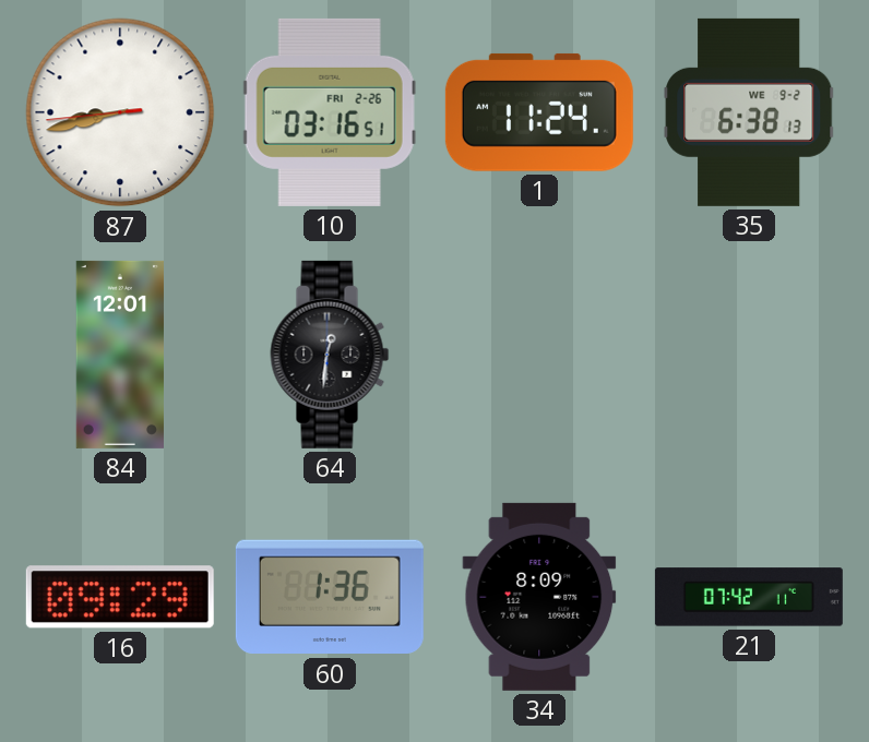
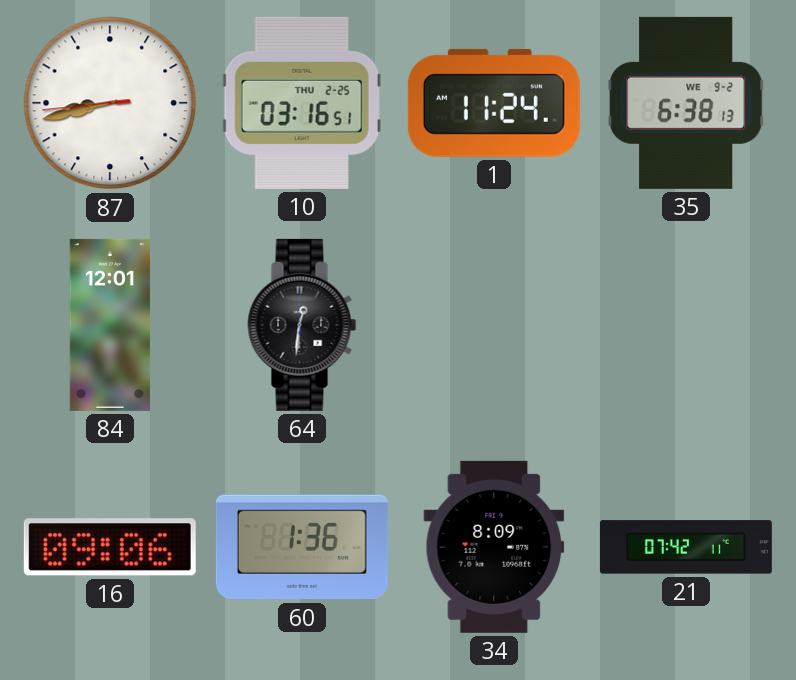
10 date: FRI 2-26 -> THU 2-25
16: 09:29 -> 09:06
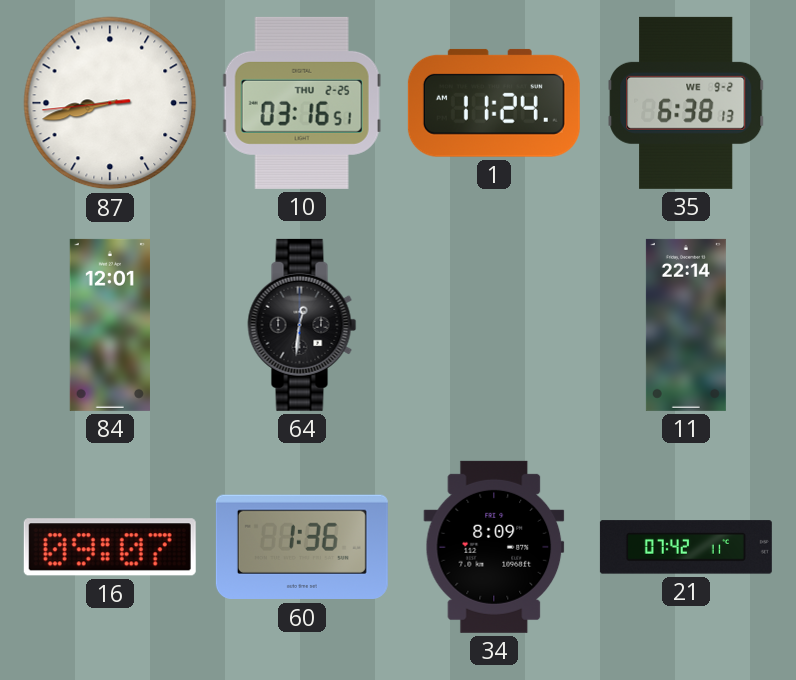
11: none -> 22:14
16: 09:06 -> 09:07
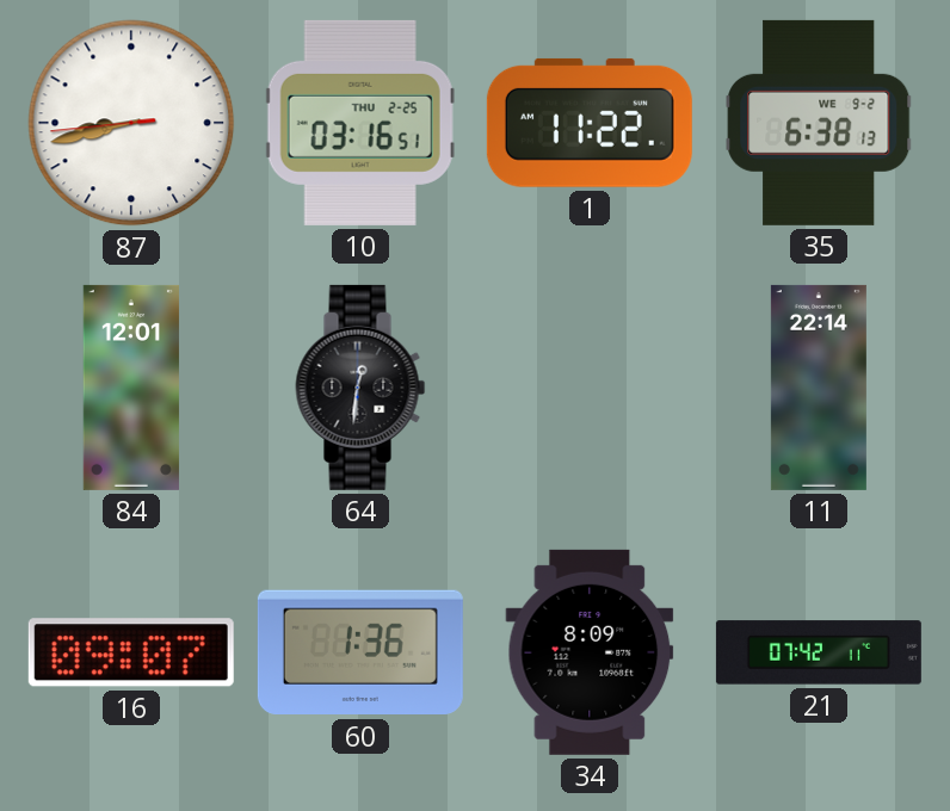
1: 11:24 -> 11:22
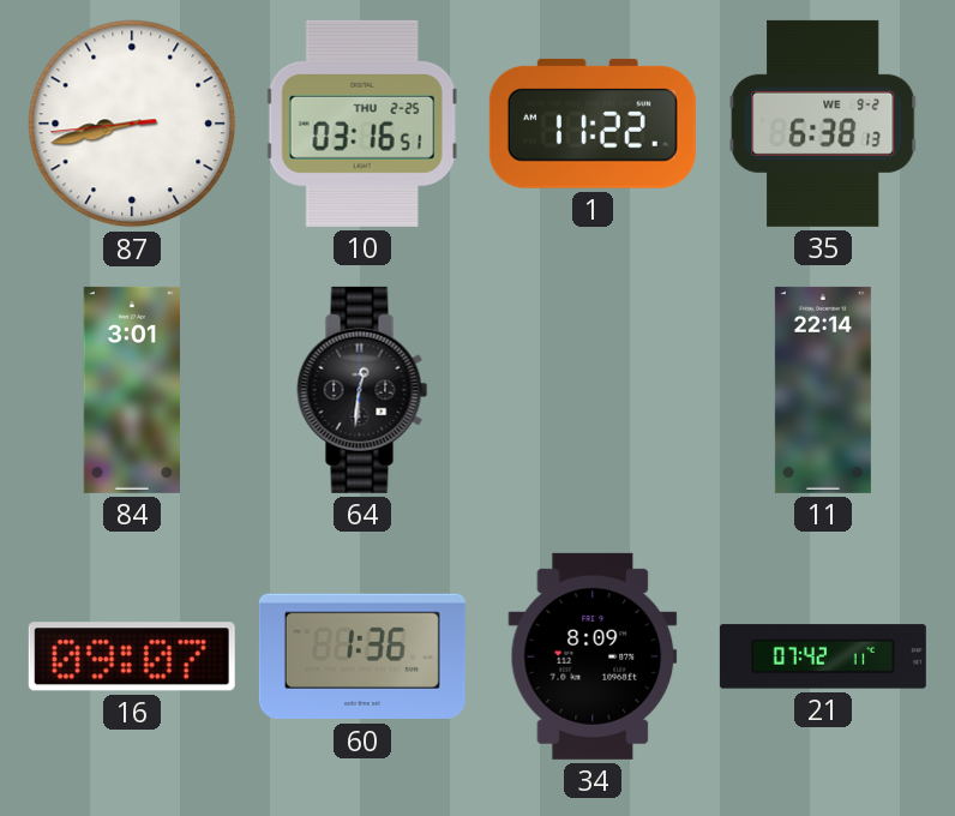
84: 12:01 -> 3:01
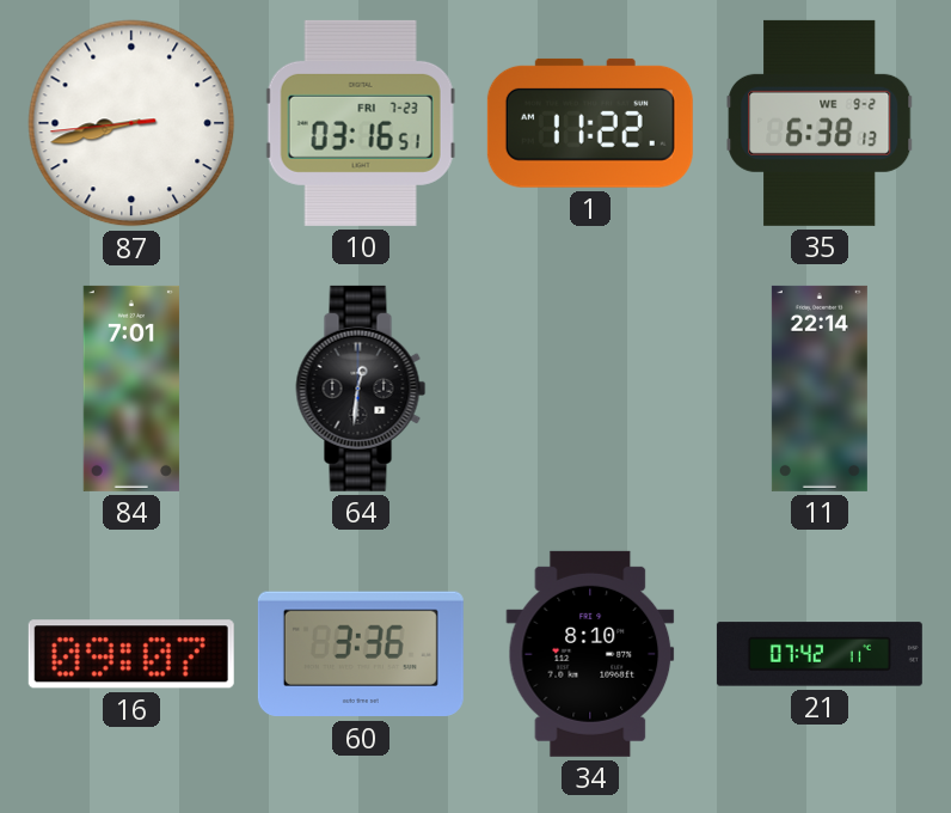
10 date: THU 2-25 -> FRI 7-23
84: 3:01 -> 7:01
60: 1:36 -> 3:36
34: 8:09 -> 8:10
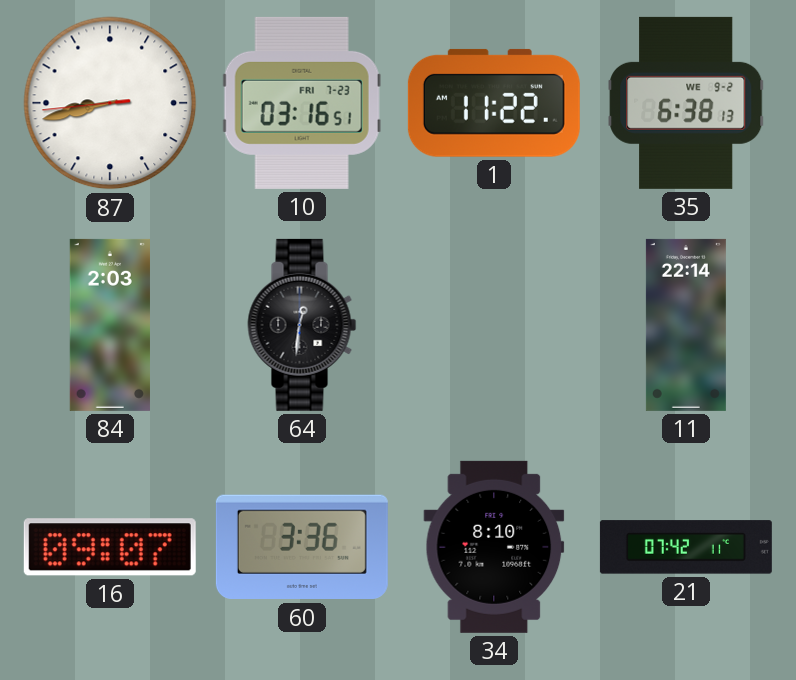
84: 7:01 -> 2:03
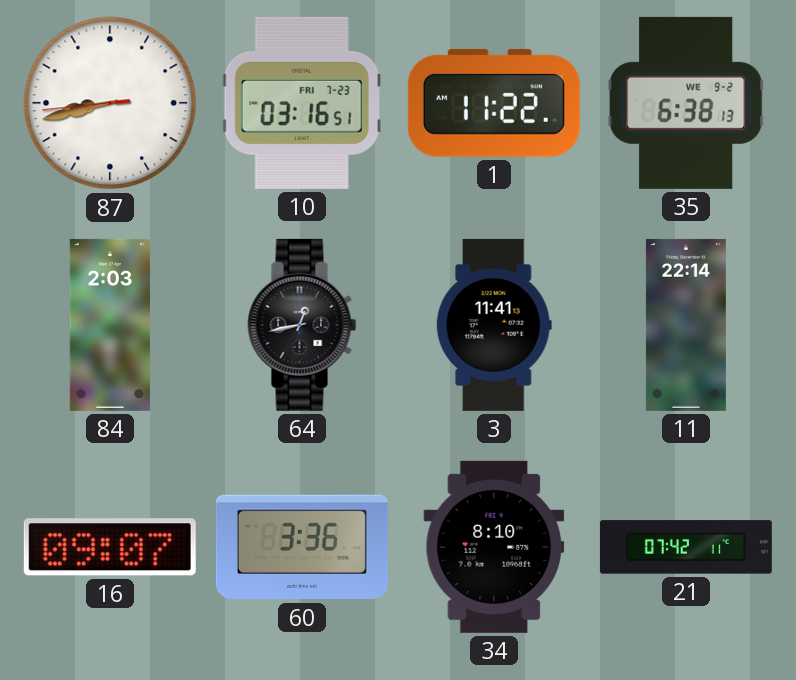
64: 12:31 -> 12:43
3: none -> 11:41
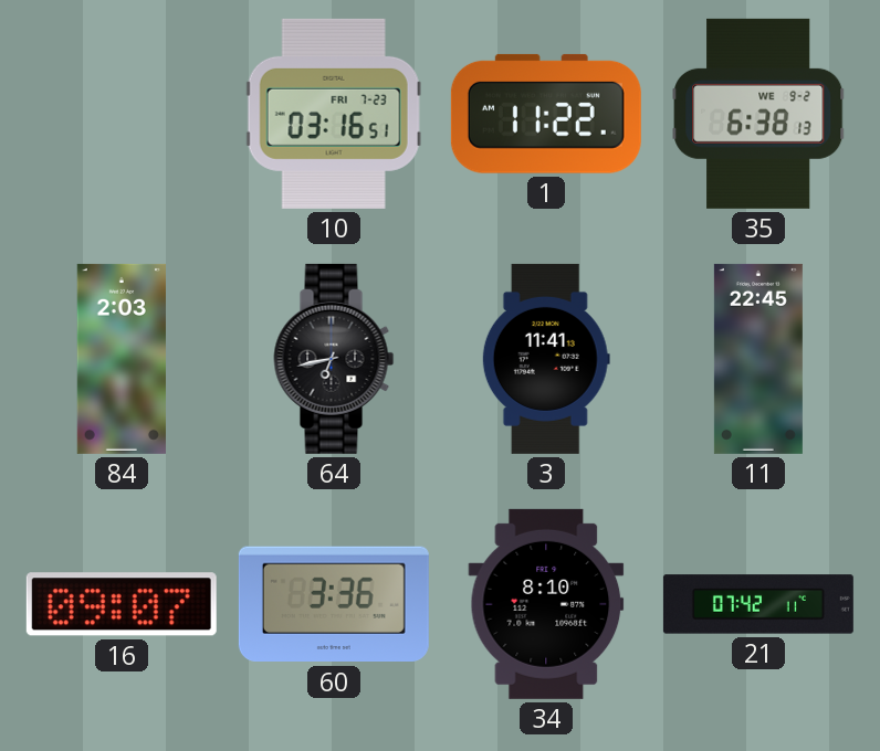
87: 8:42 -> none
64: 12:43 -> 6:43
11: 22:14 -> 22:45
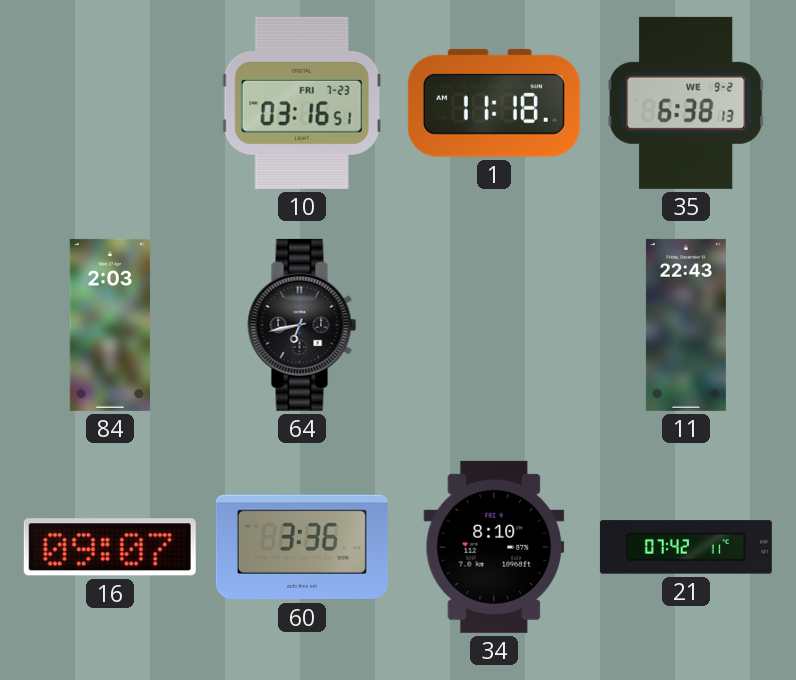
1: 11:22 -> 11:18
3: 11:41 -> none
11: 22:45 -> 22:43
